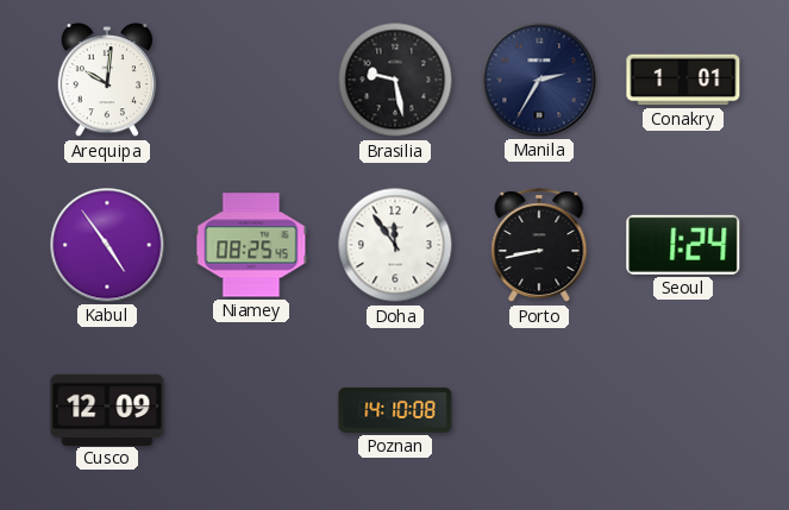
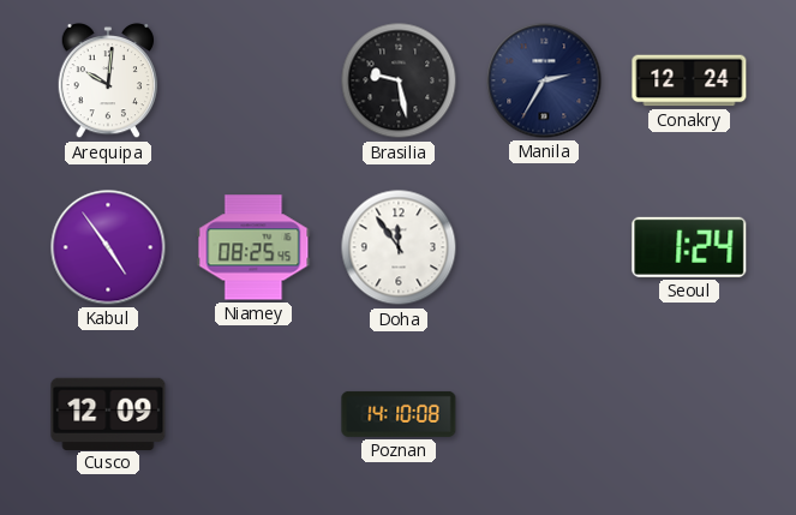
Conakry: 1:01 -> 12:24
Porto: 8:43 -> none
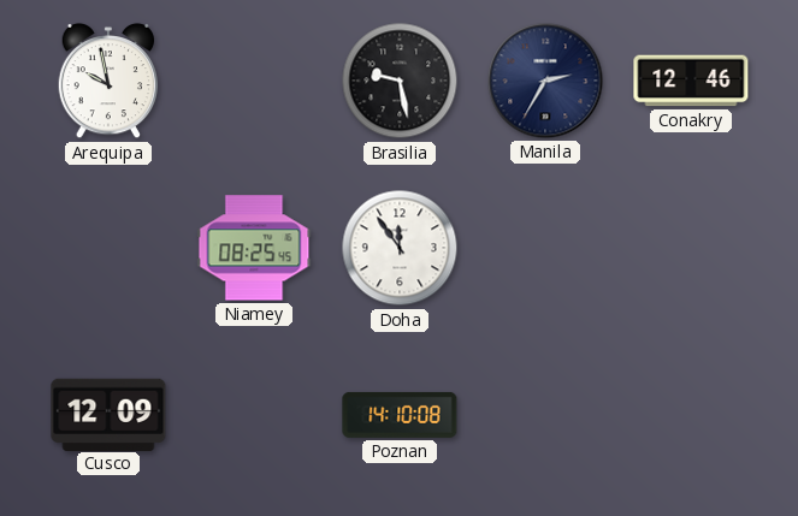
Arequipa: 10:01 -> 9:58
Conakry: 12:24 -> 12:46
Kabul: 4:54 -> none
Seoul: 1:24 -> none
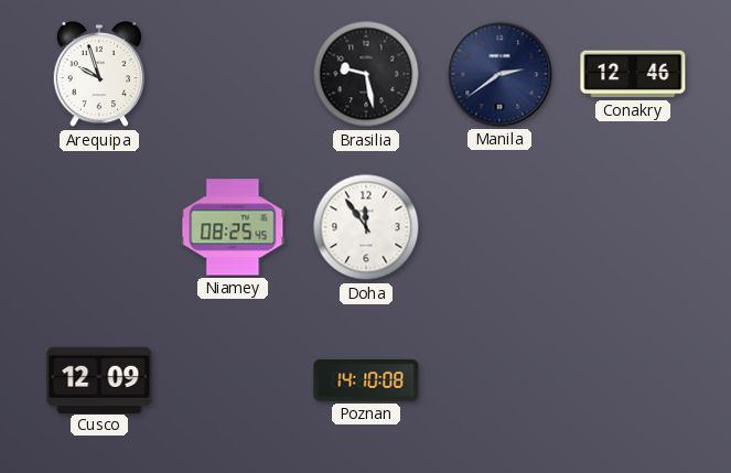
Arequipa: 9:58 -> 9:57
Manila: 2:35 -> 2:39
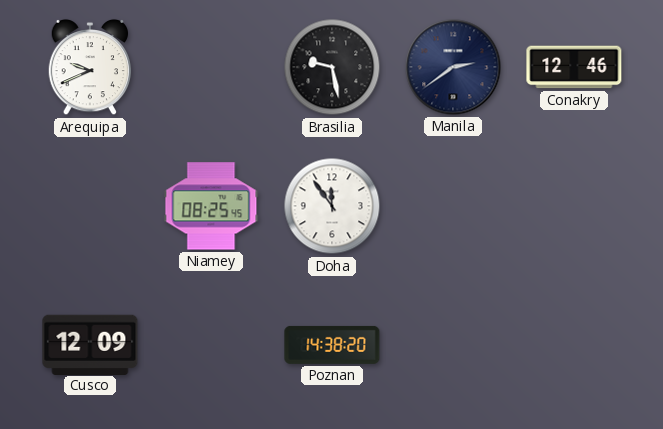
Arequipa: 9:57 -> 9:41
Poznan: 14:10 -> 14:38
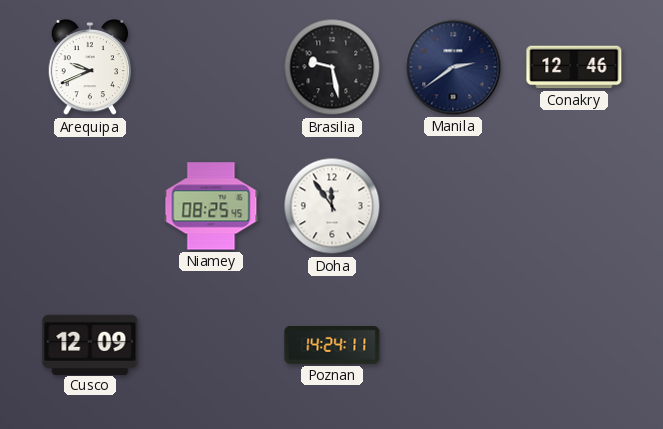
Poznan: 14:38 -> 14:24
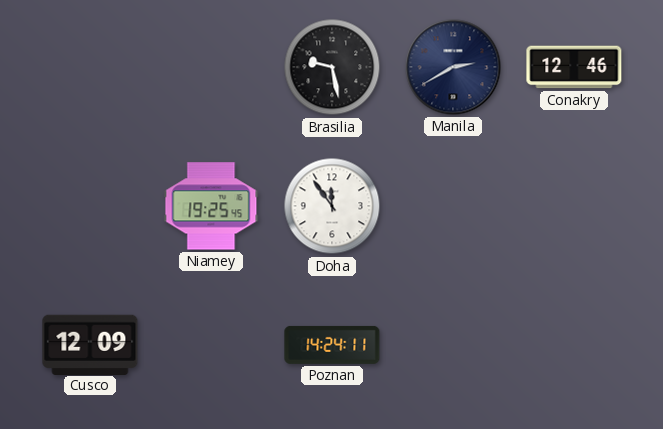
Arequipa: 9:41 -> none
Manila: 2:39 -> 2:40
Niamey: 08:25 -> 19:25
